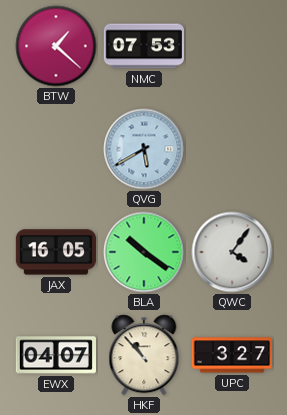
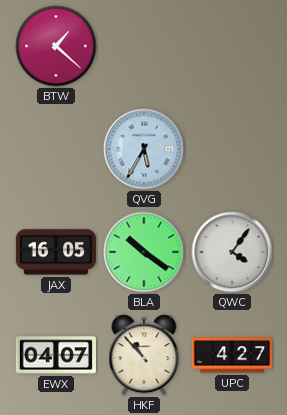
NMC: 07:53 -> none
QVG: 5:40 -> 5:35
UPC: 3:27 -> 4:27
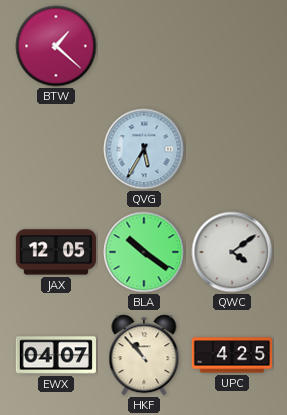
JAX: 16:05 -> 12:05
QWC: 4:06 -> 4:09
UPC: 4:27 -> 4:25
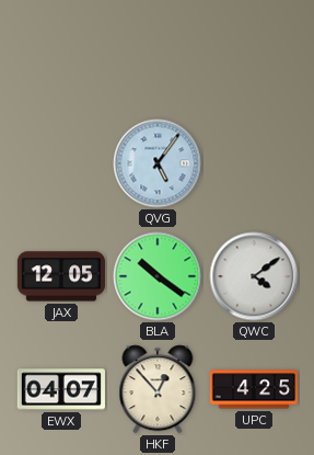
BTW: 1:22 -> none
QVG: 5:35 -> 5:06
HKF: 10:53 -> 12:53
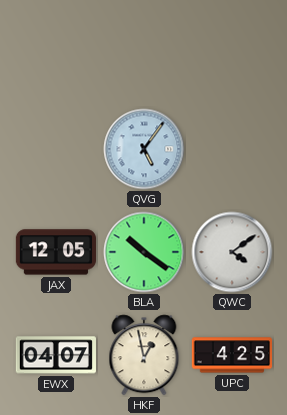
HKF: 12:53 -> 12:58
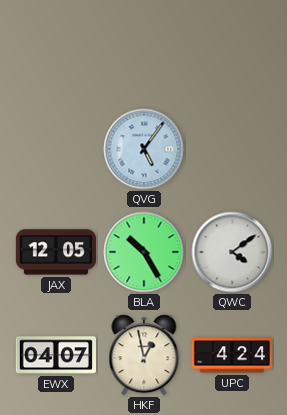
BLA: 10:21 -> 10:25
UPC: 4:25 -> 4:24
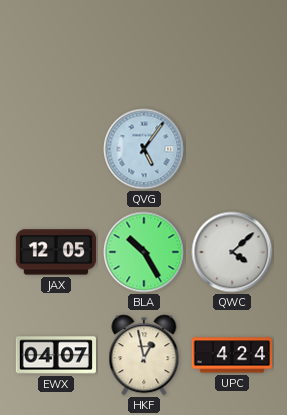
QWC: 4:09 -> 4:08
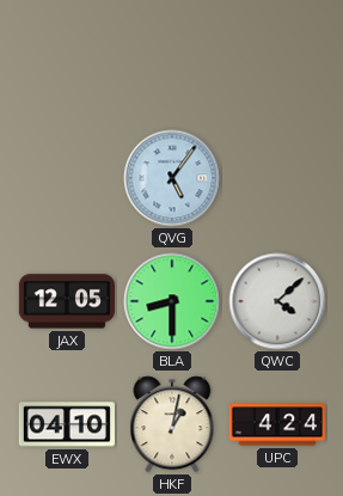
BLA: 10:25 -> 8:30
EWX: 04:07 -> 04:10
HKF: 12:58 -> 1:02
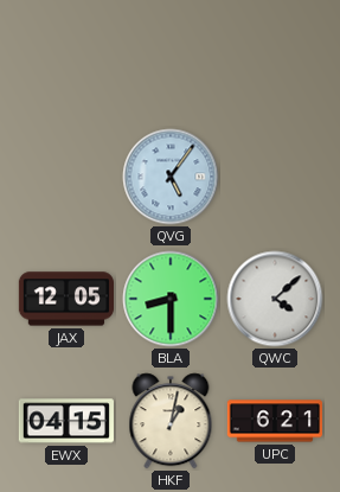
EWX: 04:10 -> 04:15
UPC: 4:24 -> 6:21
